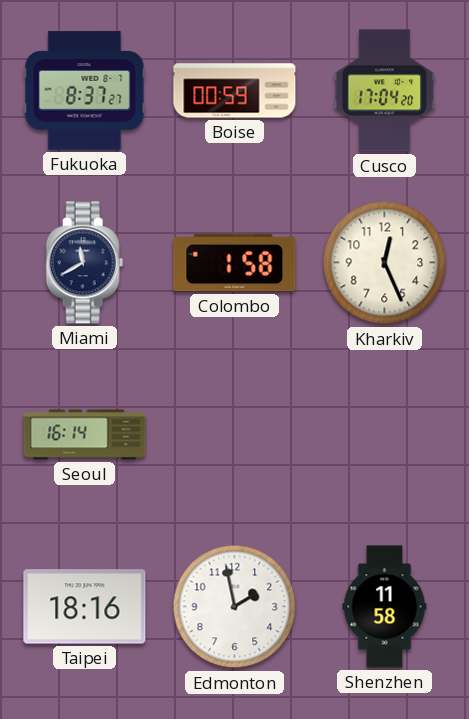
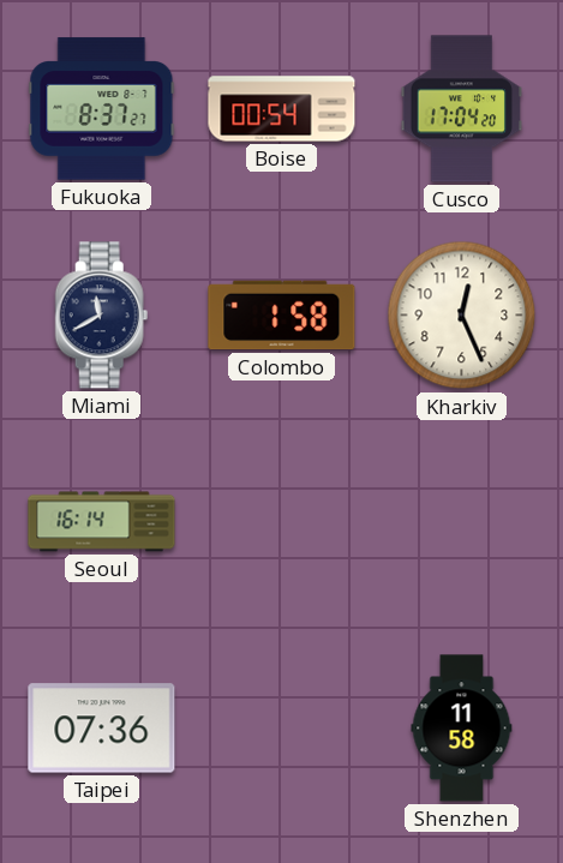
Boise: 00:59 -> 00:54
Taipei: 18:16 -> 07:36
Edmonton: 1:58 -> none
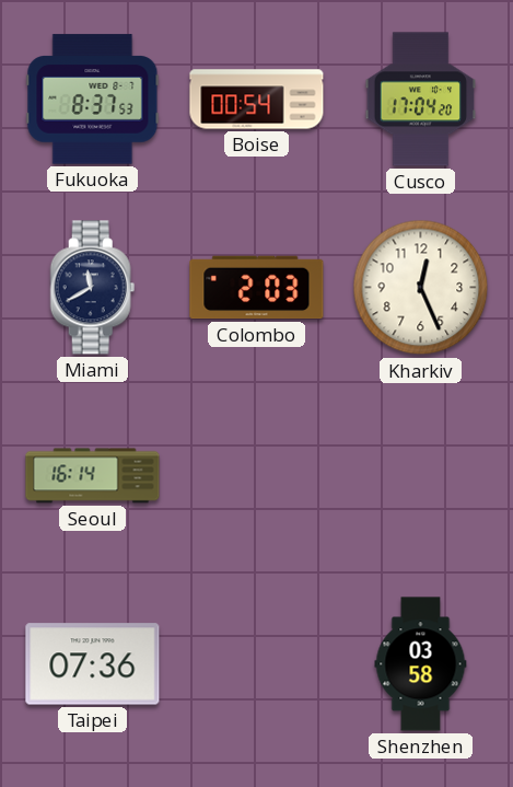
Fukuoka: 8:37:27 -> 8:37:53
Colombo: 1:58 -> 2:03
Shenzhen: 11:58 -> 03:58
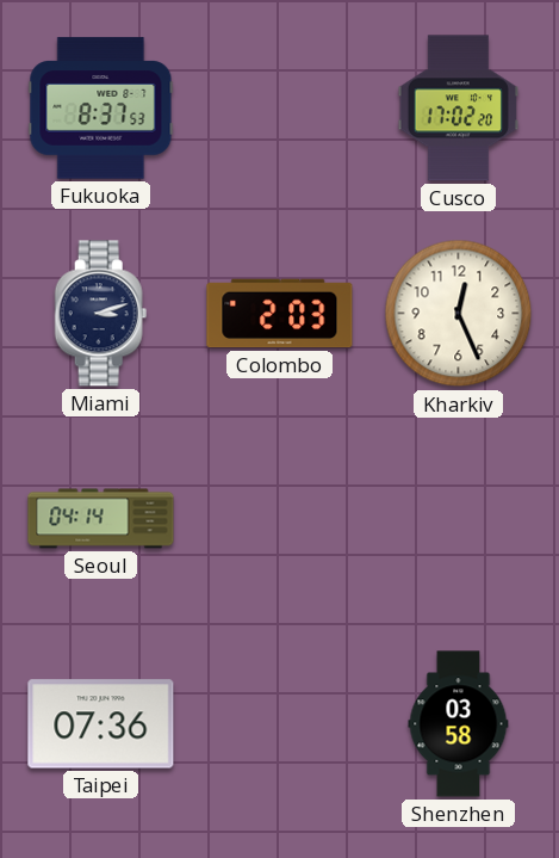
Boise: 00:54 -> none
Cusco: 17:04 -> 17:02
Miami: 11:40 -> 3:12
Seoul: 16:14 -> 04:14
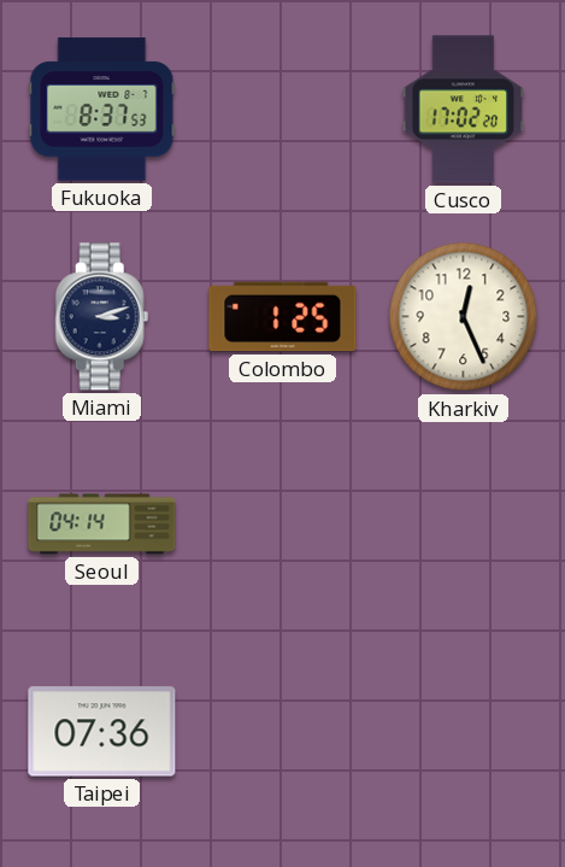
Colombo: 2:03 -> 1:25
Shenzhen: 03:58 -> none
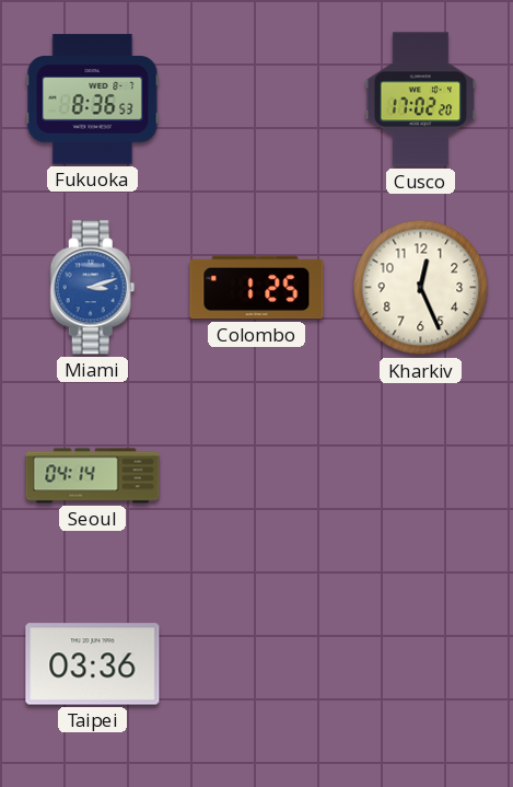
Fukuoka: 8:37 -> 8:36
Miami dial: navy -> blue
Taipei: 07:36 -> 03:36
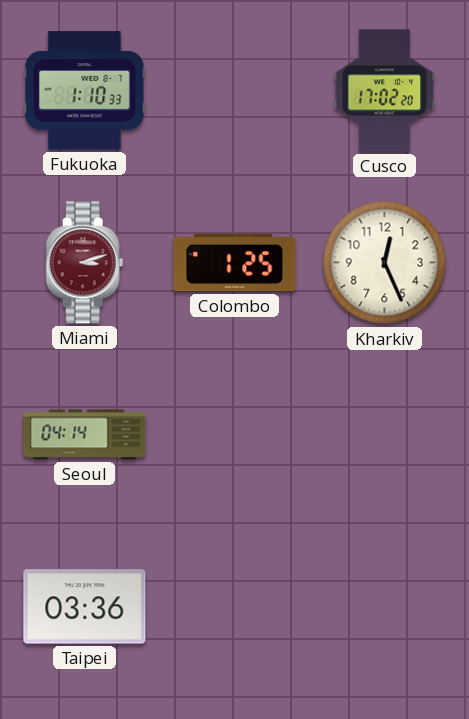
Fukuoka: 8:36 -> 1:10
Miami dial: blue -> burgundy
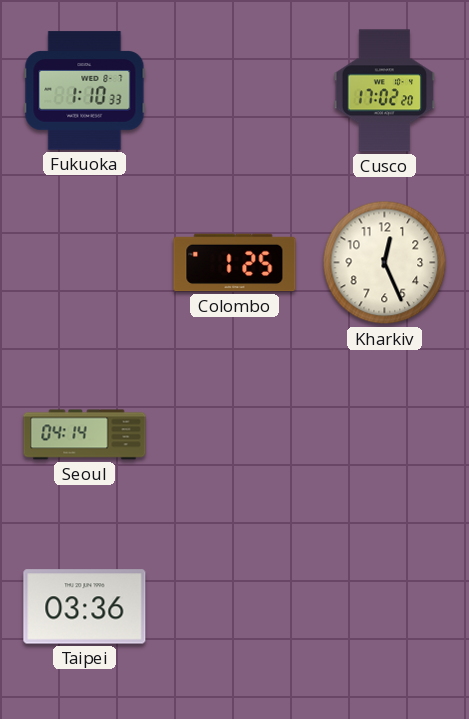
Miami: 3:12 -> none
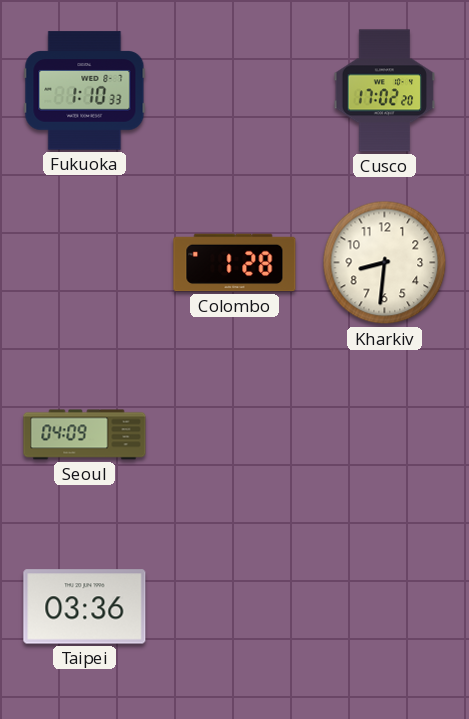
Colombo: 1:25 -> 1:28
Kharkiv: 12:26 -> 8:31
Seoul: 04:14 -> 04:09
